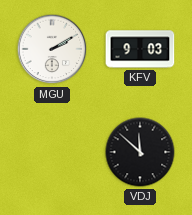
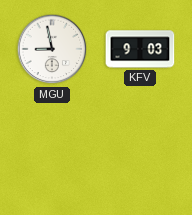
MGU: 2:10 -> 8:58
VDJ: 11:52 -> none
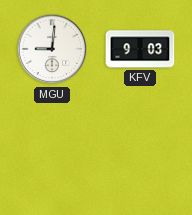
MGU: 8:58 -> 9:01
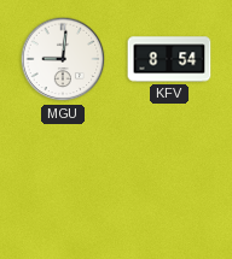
KFV: 9:03 -> 8:54
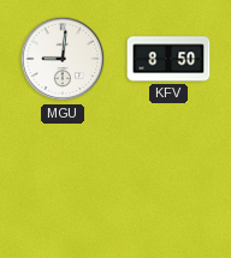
KFV: 8:54 -> 8:50
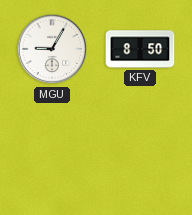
MGU: 9:01 -> 9:05
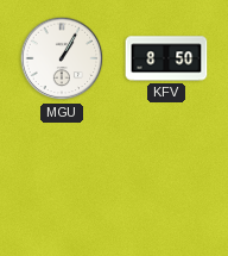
MGU: 9:05 -> 1:05
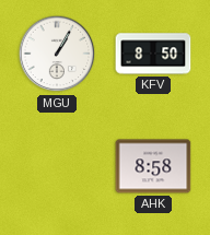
AHK: none -> 8:58
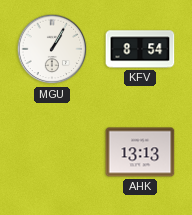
KFV: 8:50 -> 8:54
AHK: 8:58 -> 13:13
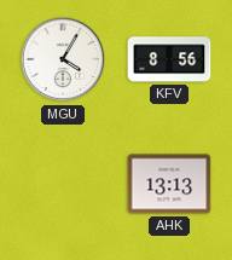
MGU: 1:05 -> 4:05
KFV: 8:54 -> 8:56
